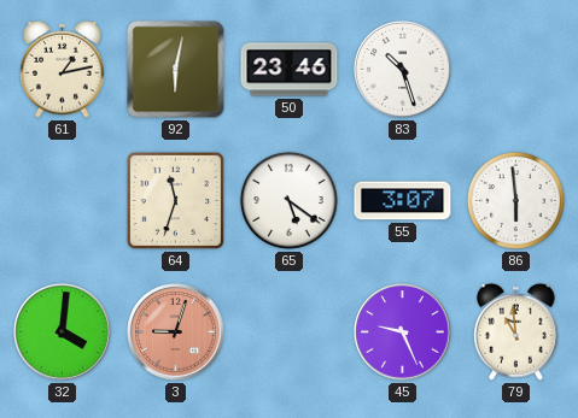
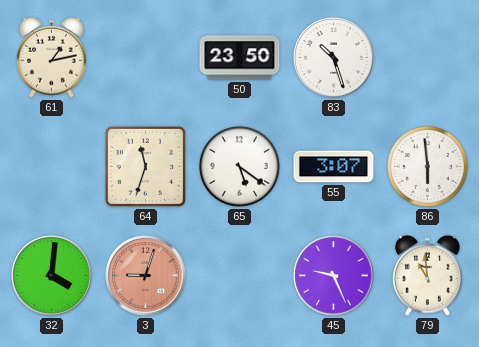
92: 6:02 -> none
50: 23:46 -> 23:50
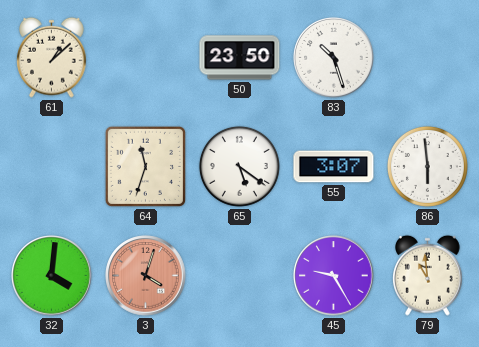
61: 1:13 -> 1:08
3: 9:03 -> 4:03
45: 9:26 -> 9:25
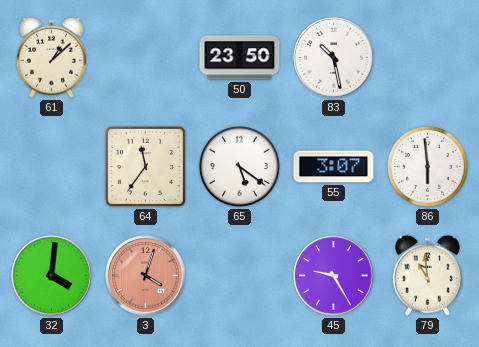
83: 10:27 -> 10:28
64: 11:33 -> 11:36
